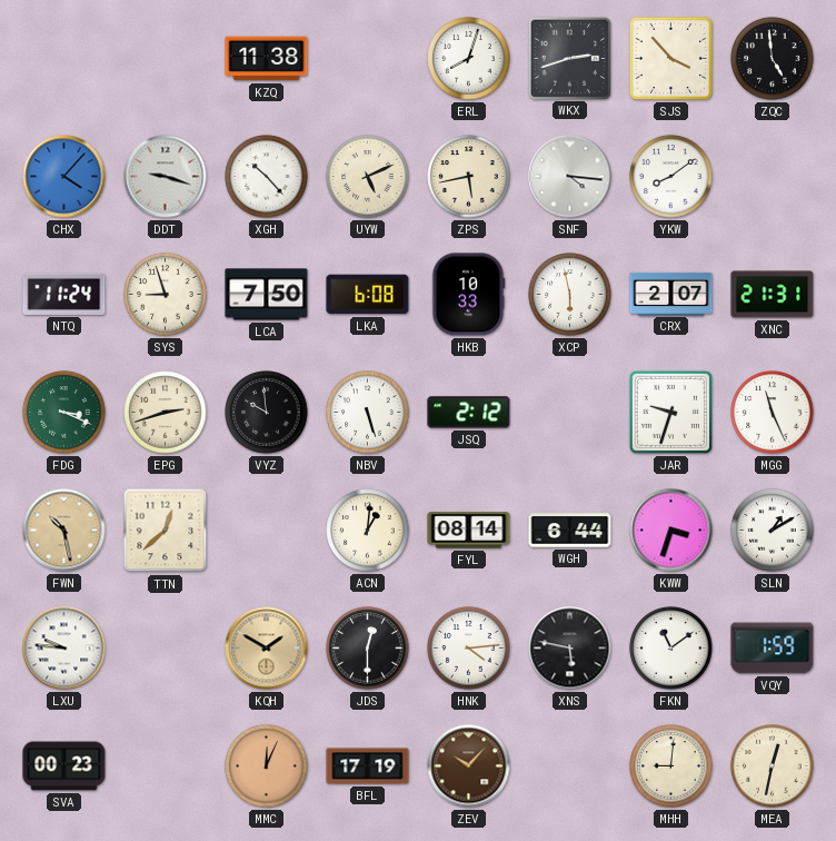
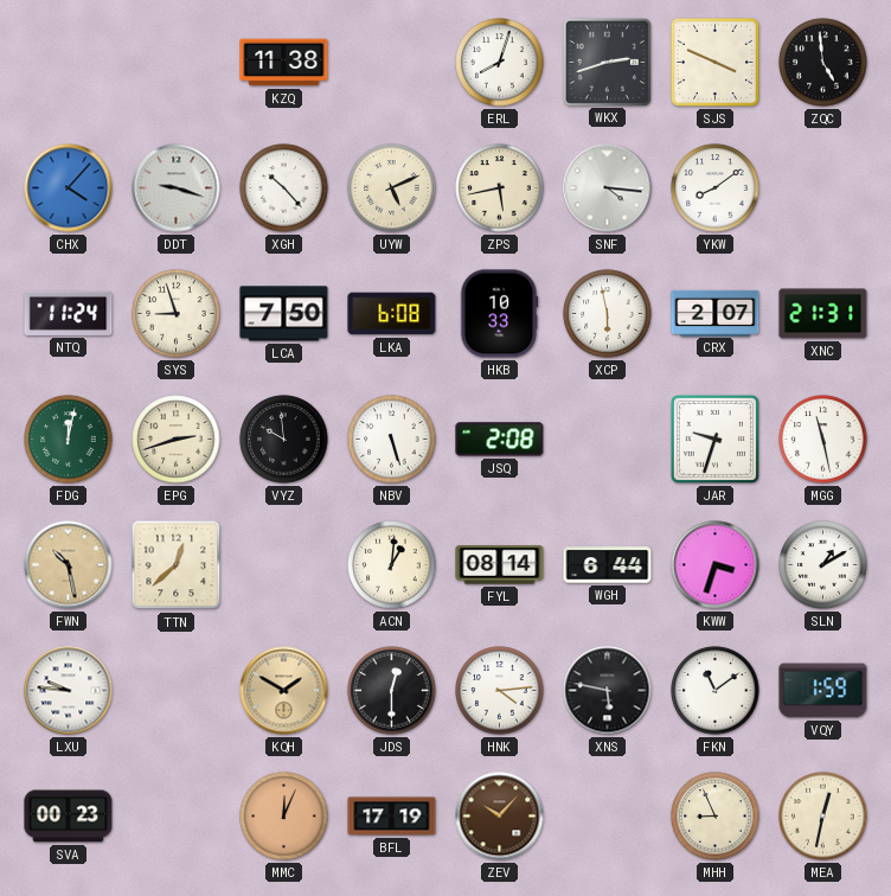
SJS: 3:53 -> 3:49
FDG: 3:19 -> 12:02
JSQ: 2:12 -> 2:08
MGG: 11:26 -> 11:28
MHH: 9:01 -> 8:56
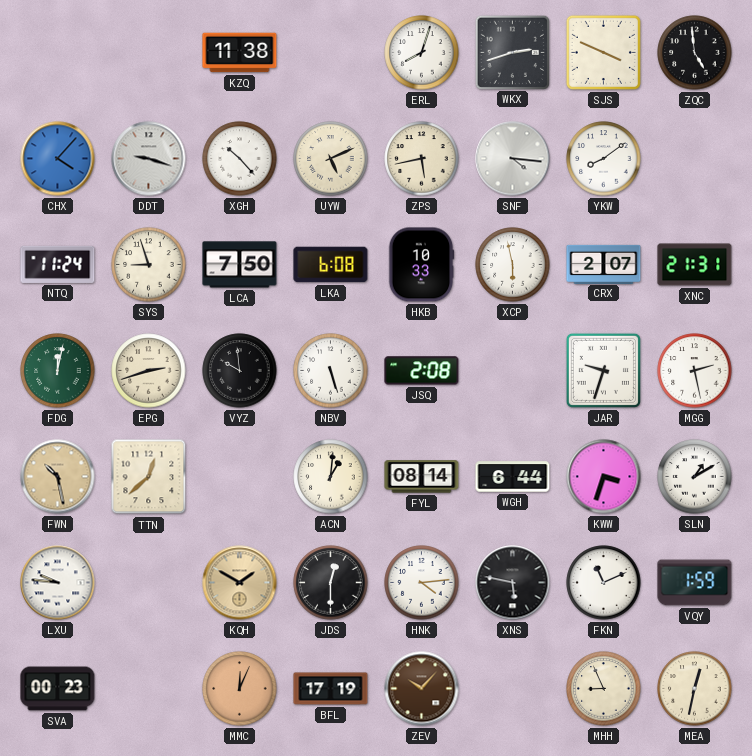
MGG: 11:28 -> 2:28
FKN: 11:09 -> 11:11
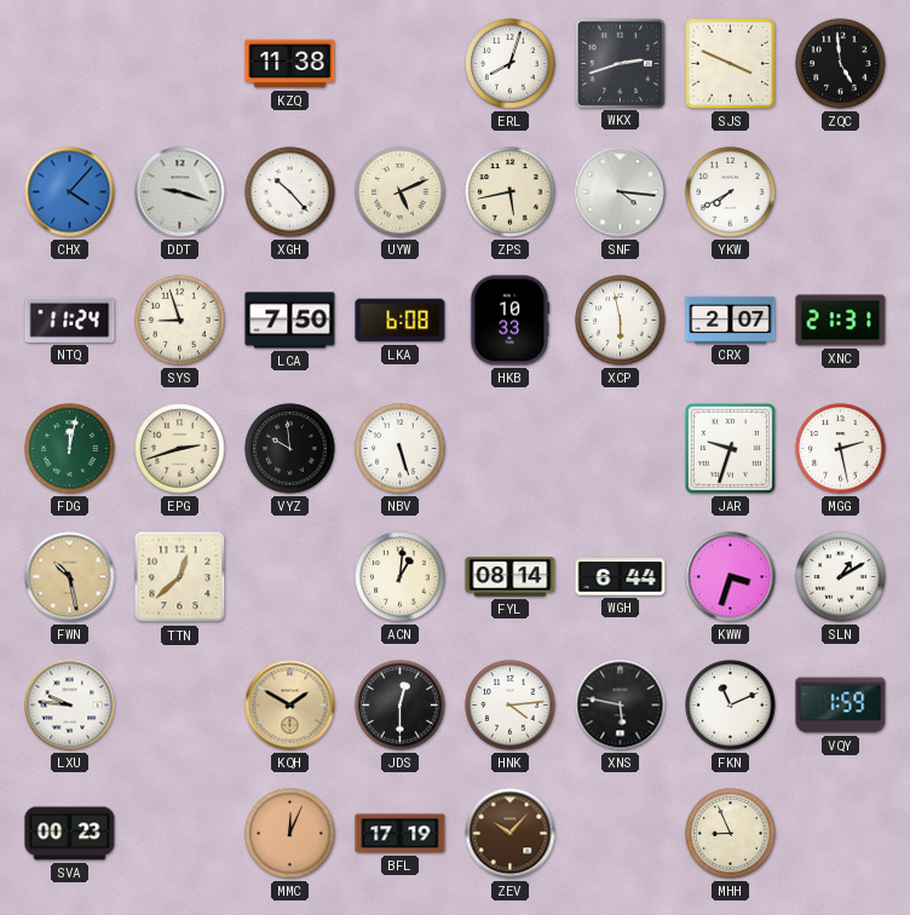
YKW: 8:09 -> 7:40
JSQ: 2:08 -> none
MEA: 12:32 -> none
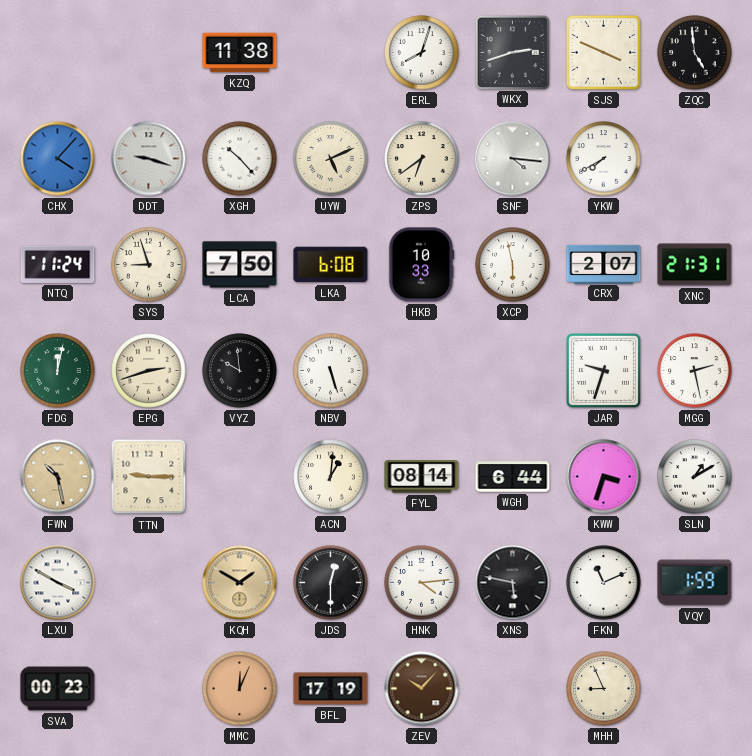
ZPS: 5:43 -> 6:39
TTN: 12:38 -> 9:15
LXU: 9:46 -> 3:50
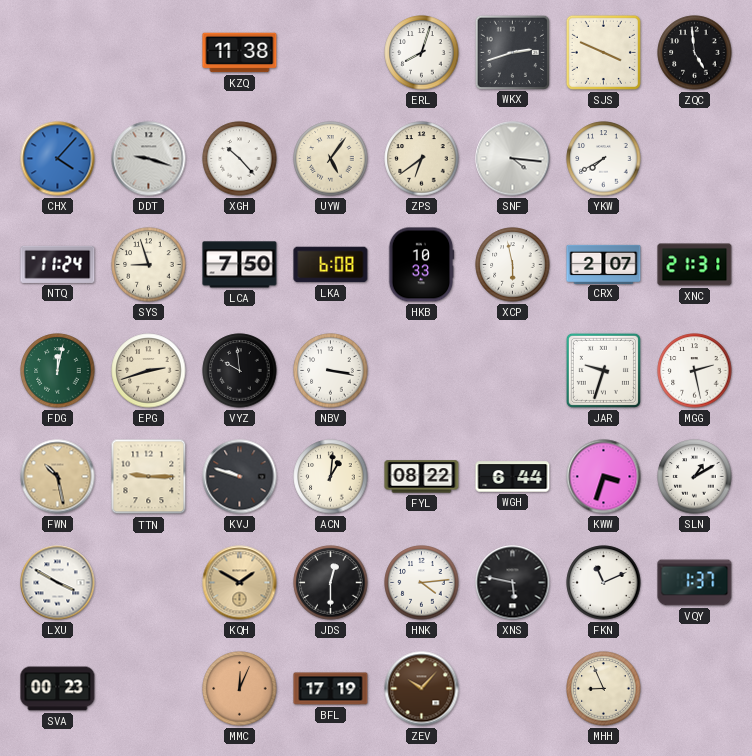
UYW: 5:11 -> 5:06
NBV: 5:27 -> 3:17
KVJ: none -> 9:48
FYL: 08:14 -> 08:22
VQY: 1:59 -> 1:37
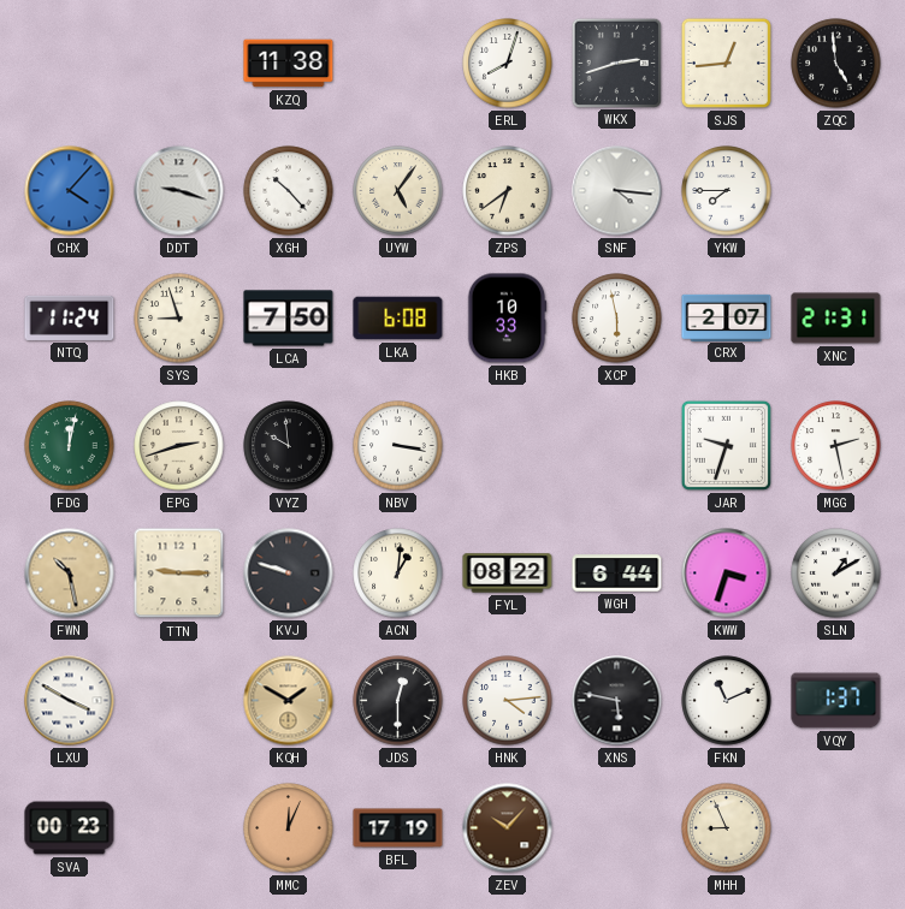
SJS: 3:49 -> 12:44
YKW: 7:40 -> 7:45
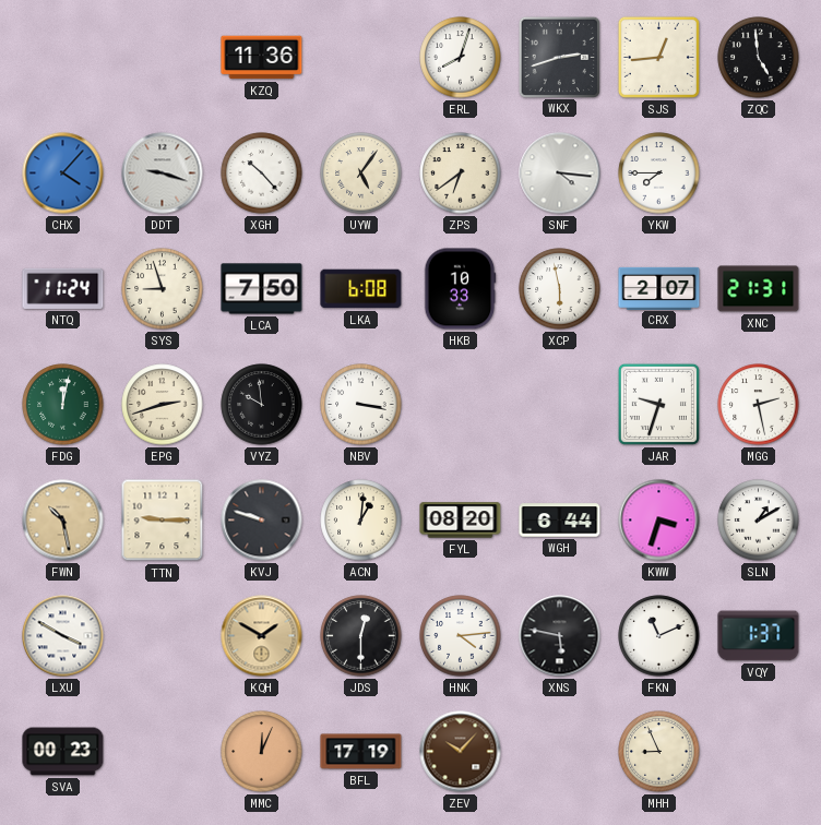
KZQ: 11:38 -> 11:36
FYL: 08:22 -> 08:20
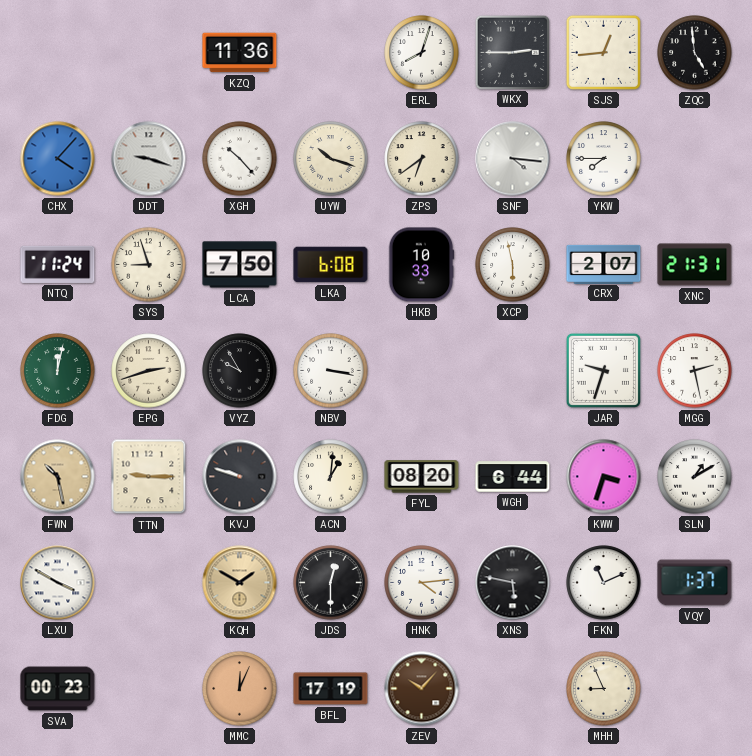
WKX: 2:42 -> 2:45
UYW: 5:06 -> 10:18
VYZ: 9:59 -> 9:55
